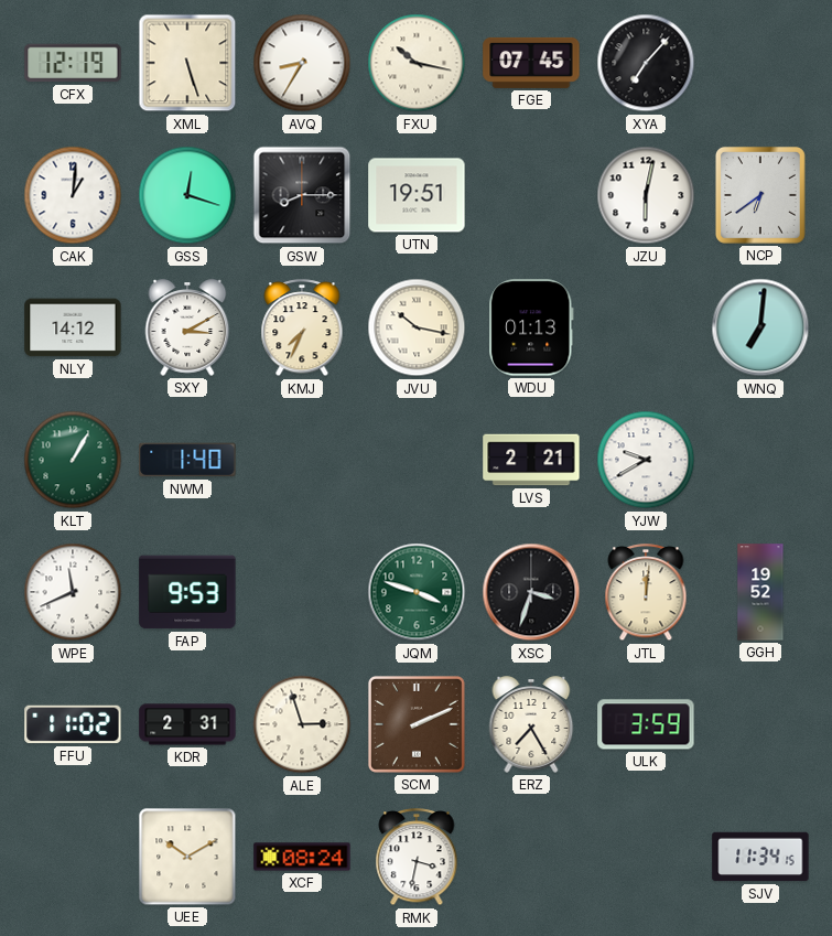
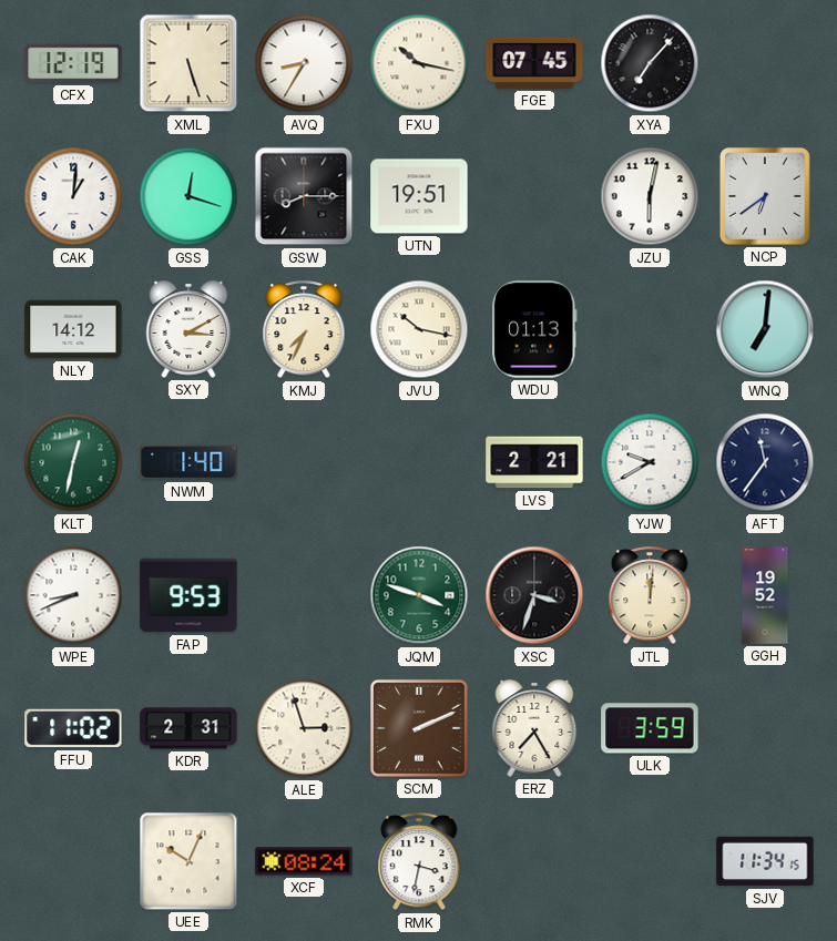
KLT: 1:05 -> 12:32
AFT: none -> 11:36
WPE: 11:41 -> 8:41
UEE: 10:10 -> 10:04
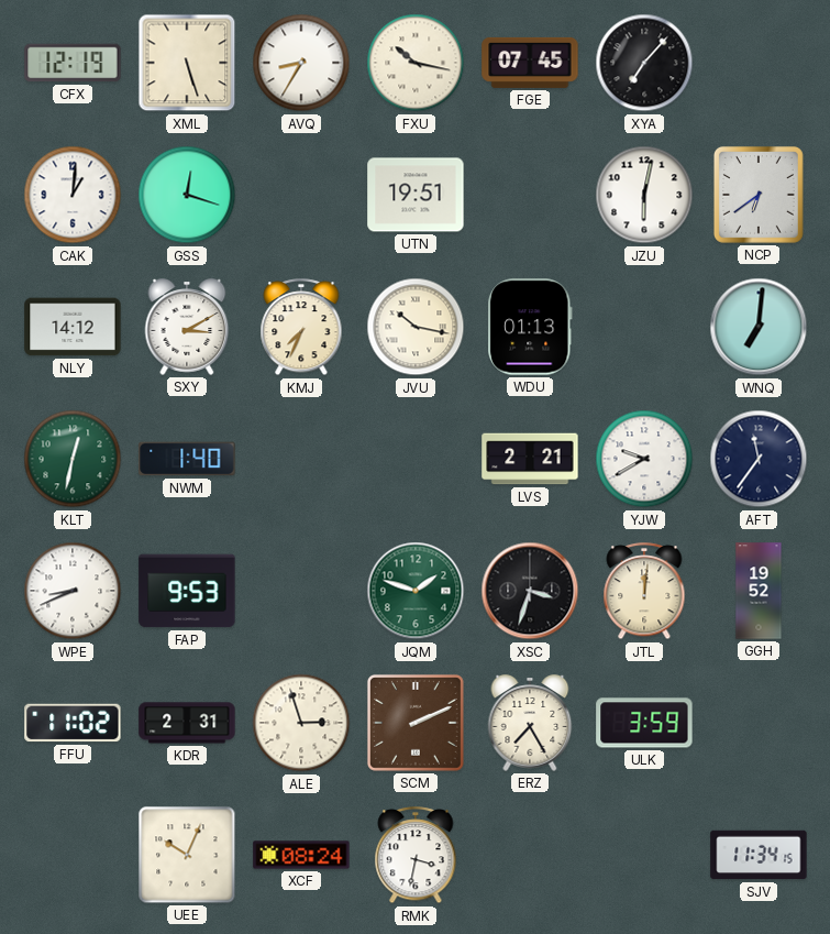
GSW: 8:15 -> none
JQM: 3:48 -> 1:48
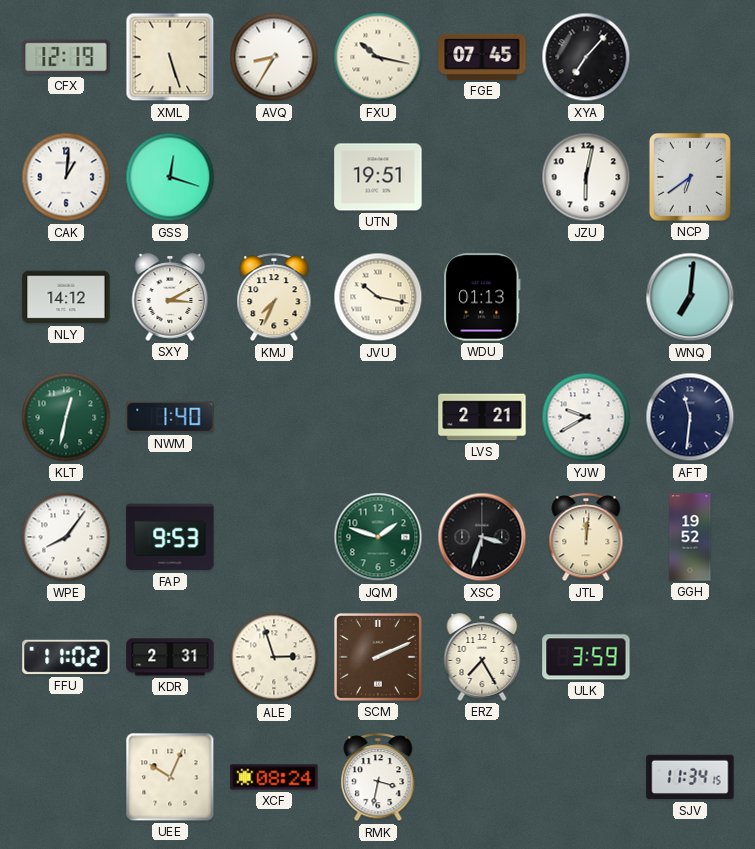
AFT: 11:36 -> 11:31
WPE: 8:41 -> 8:06
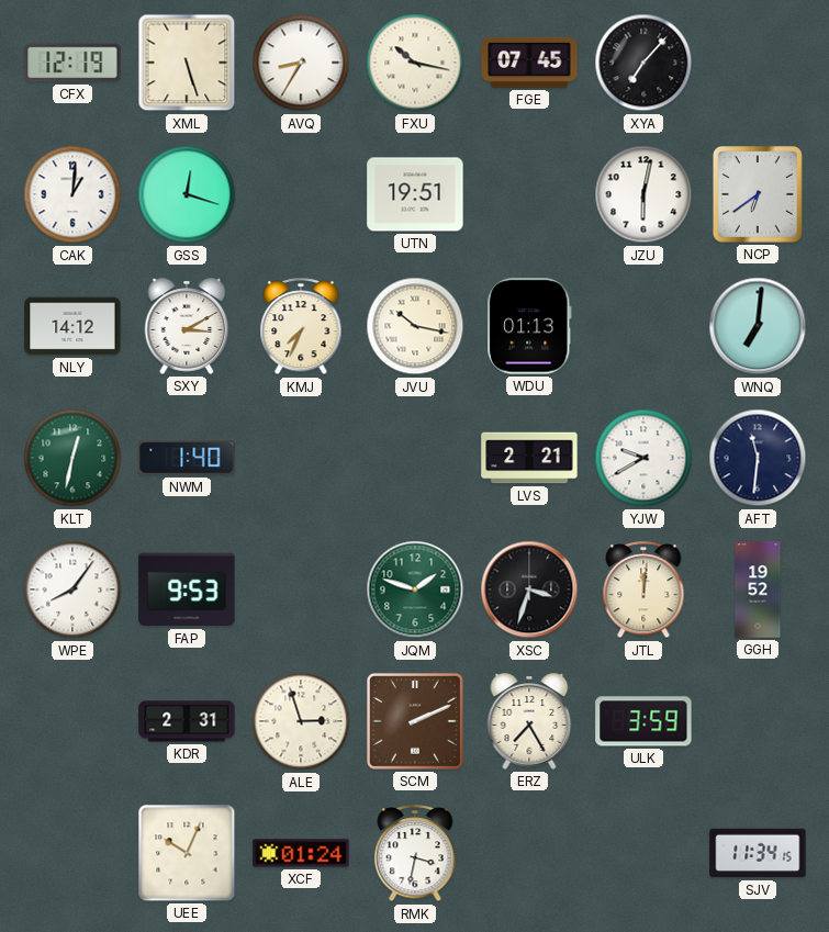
FFU: 11:02 -> none
XCF: 08:24 -> 01:24
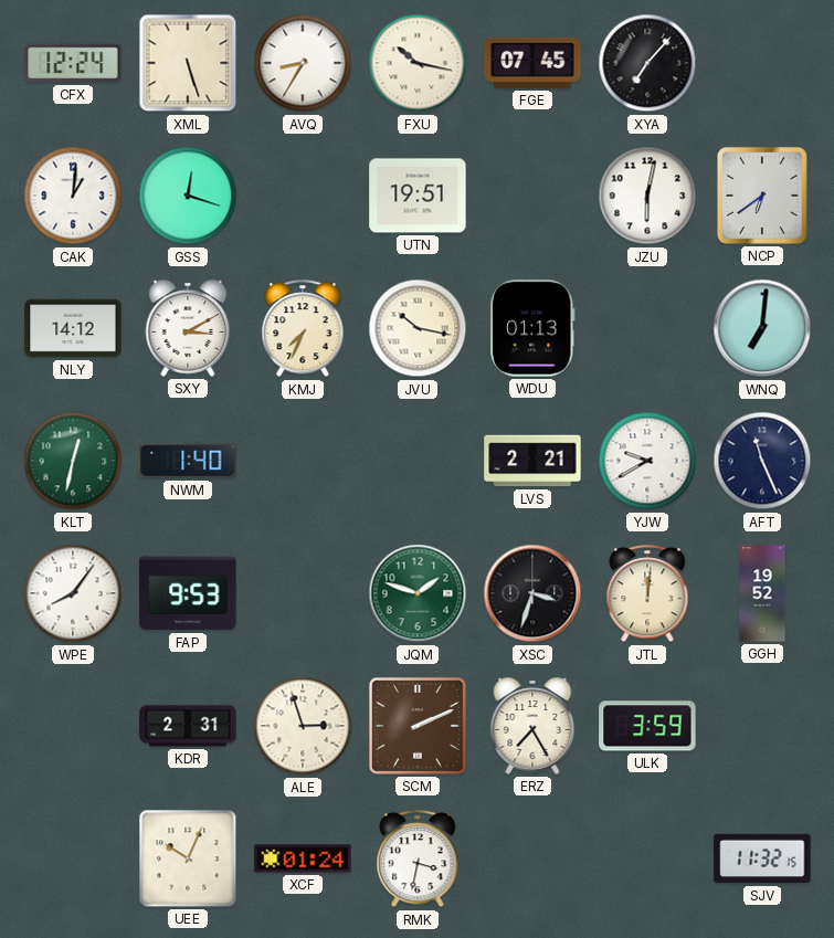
CFX: 12:19 -> 12:24
AFT: 11:31 -> 11:26
SJV: 11:34 -> 11:32
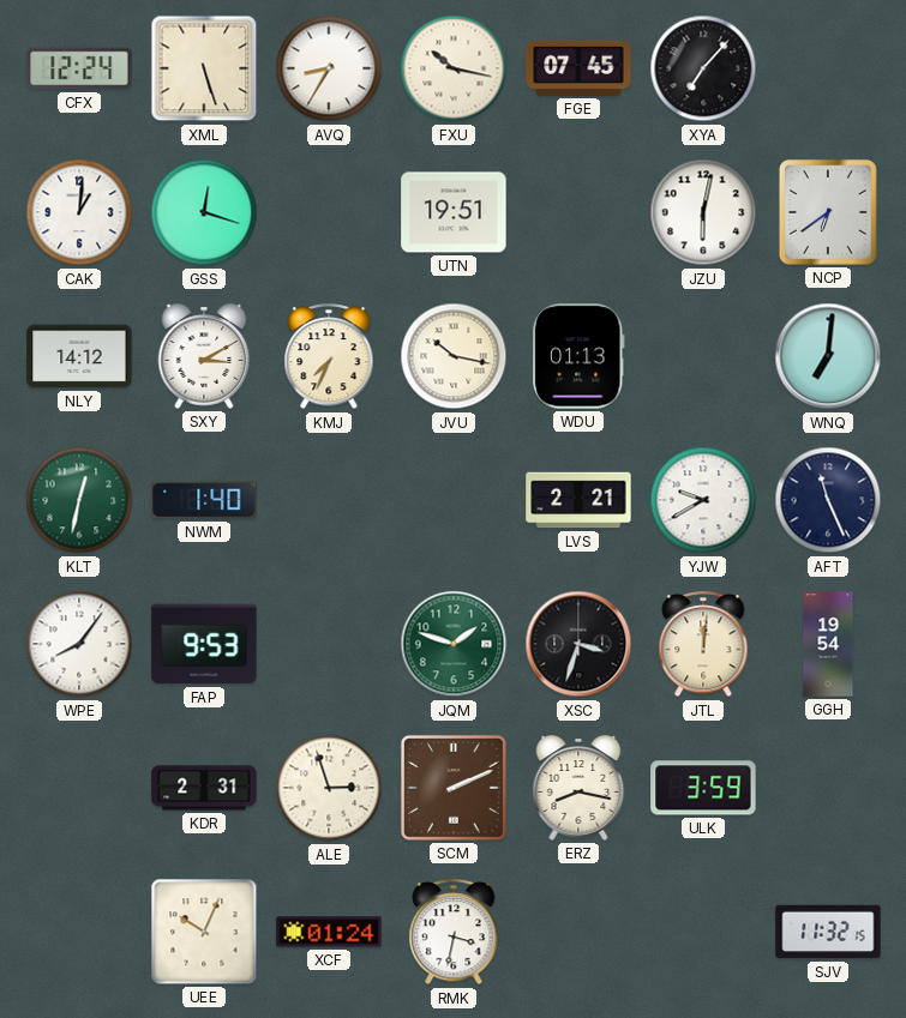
GGH: 19:52 -> 19:54
ERZ: 7:25 -> 8:17
